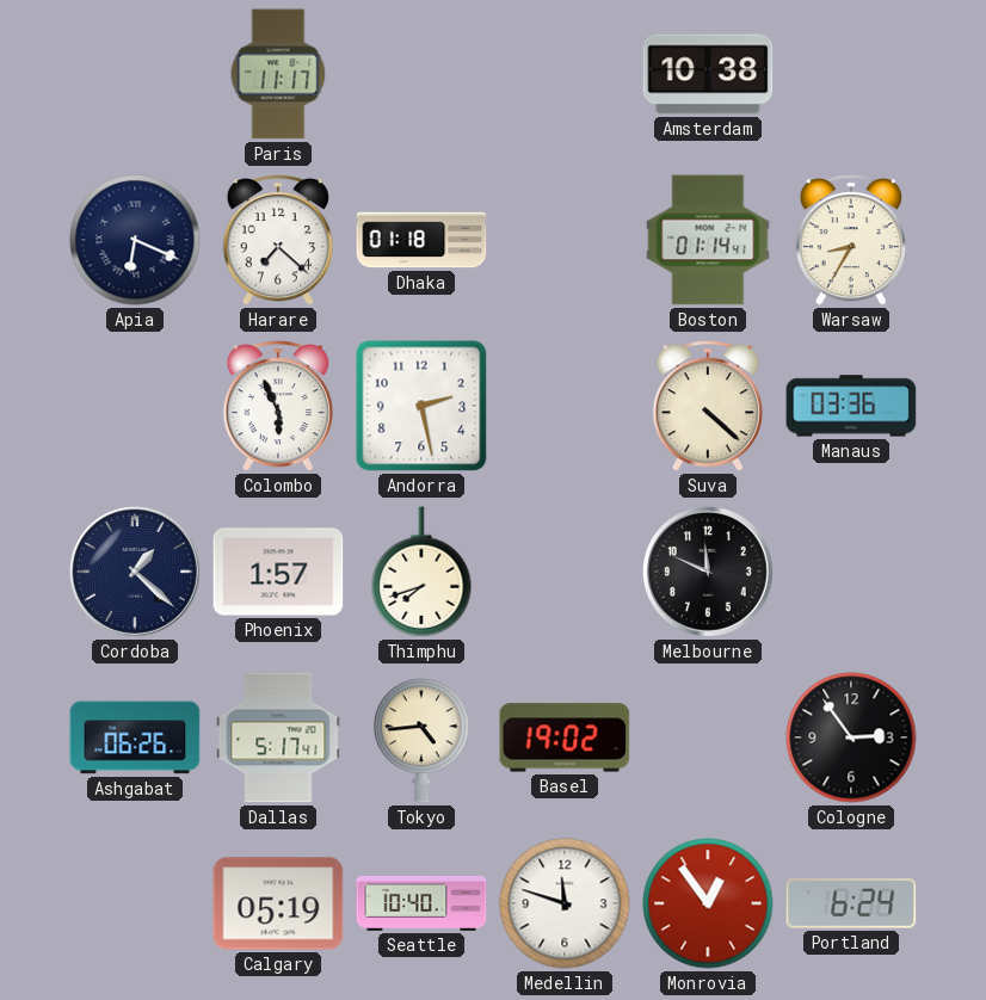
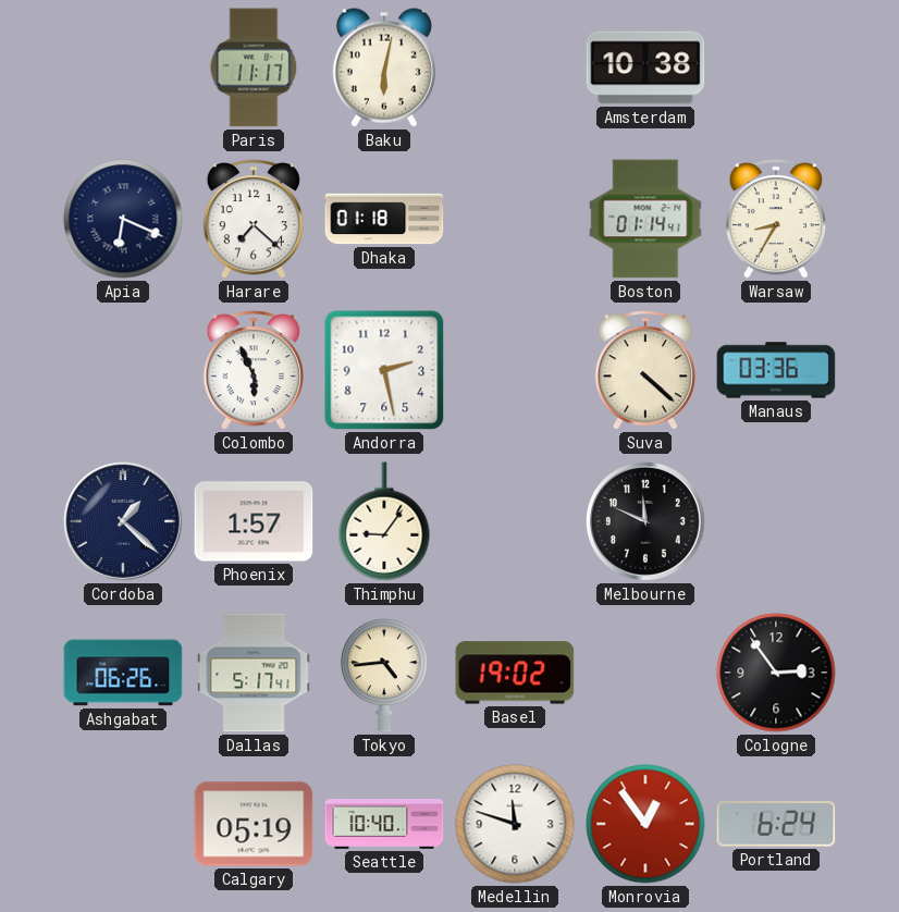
Baku: none -> 6:02
Thimphu: 7:42 -> 9:06
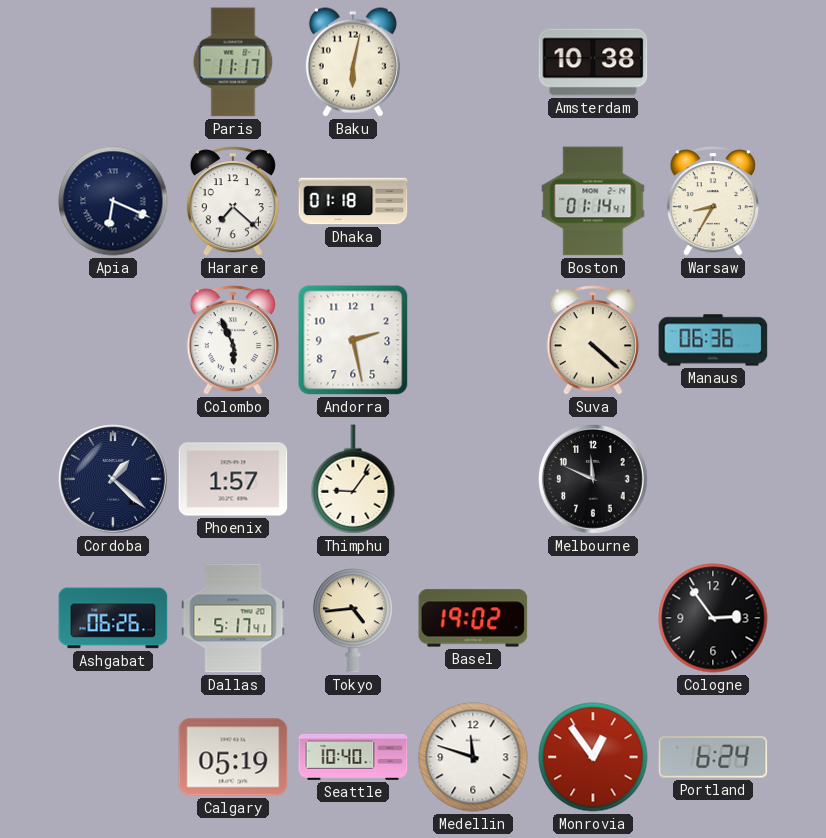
Manaus: 03:36 -> 06:36
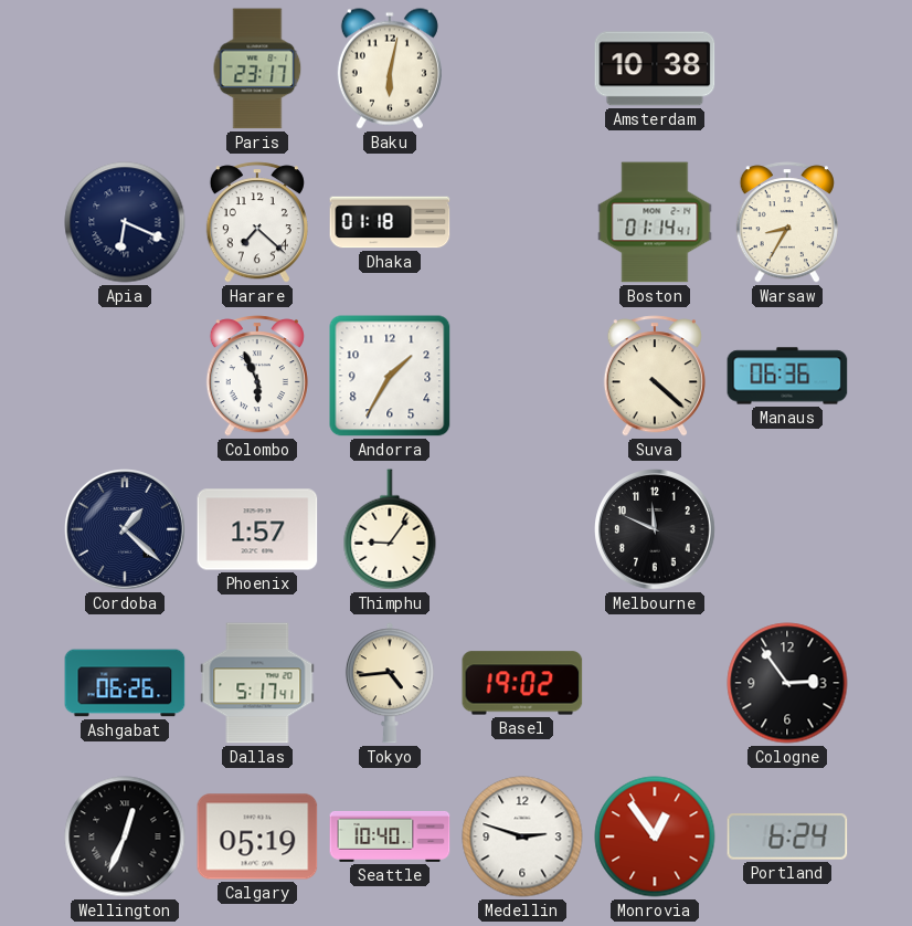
Paris: 11:17 -> 23:17
Andorra: 2:28 -> 1:35
Wellington: none -> 12:34
Medellin: 11:48 -> 2:48
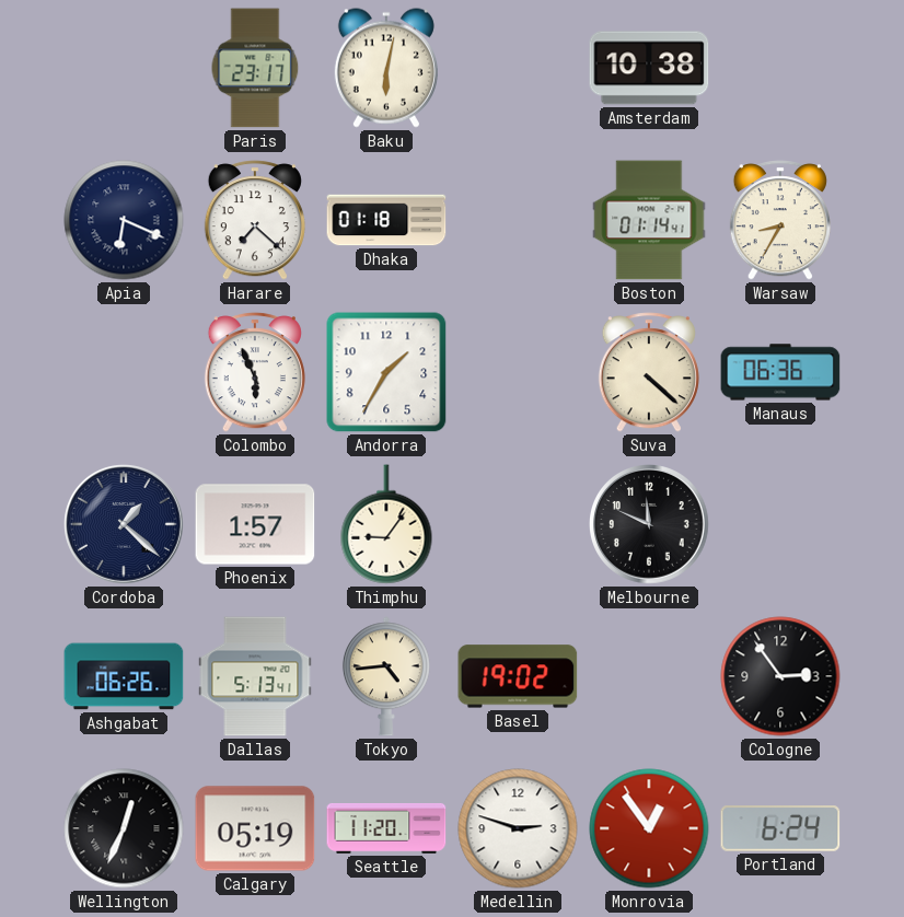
Dallas: 5:17 -> 5:13
Seattle: 10:40 -> 11:20
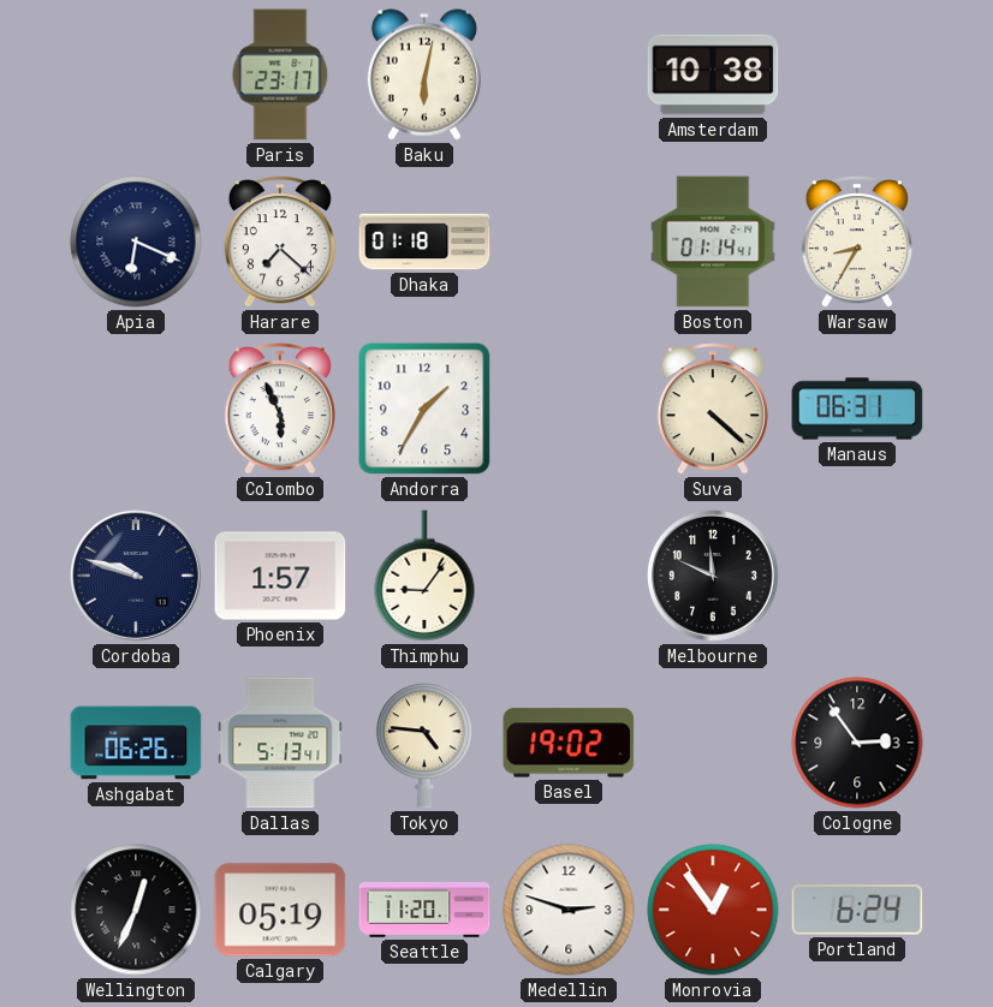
Manaus: 06:36 -> 06:31
Cordoba: 1:22 -> 9:48
Tokyo: 4:44 -> 4:46
